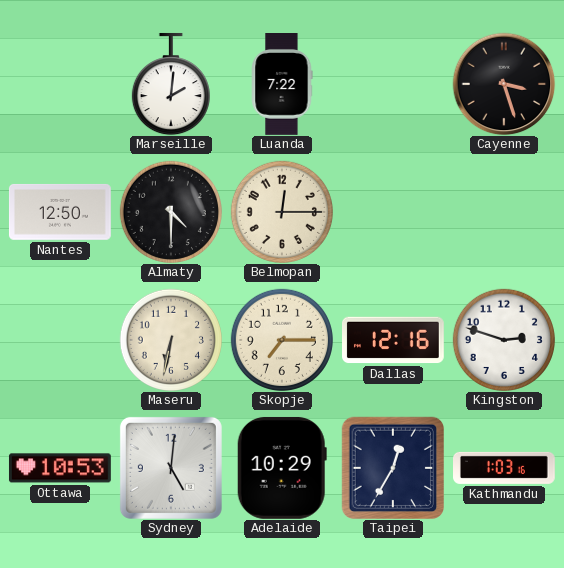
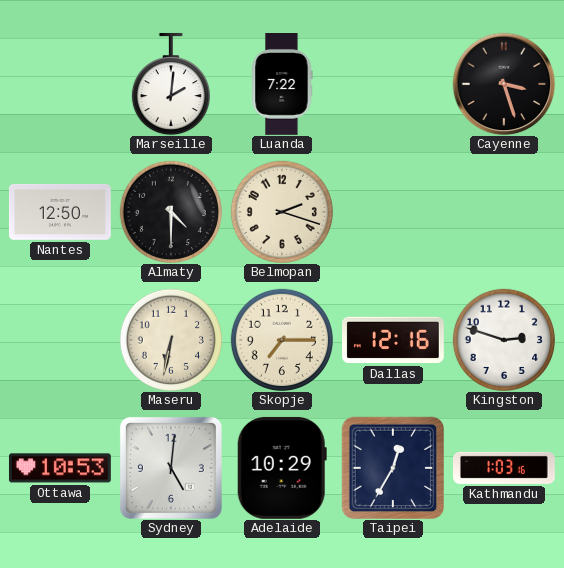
Belmopan: 12:15 -> 2:18
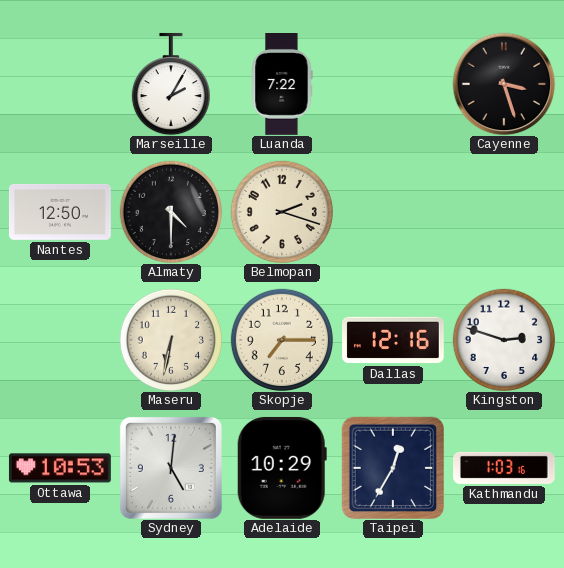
Marseille: 2:01 -> 2:05
